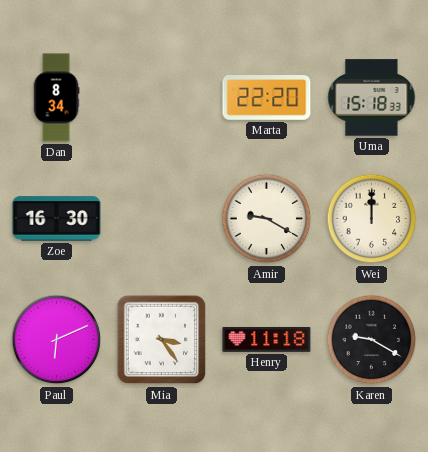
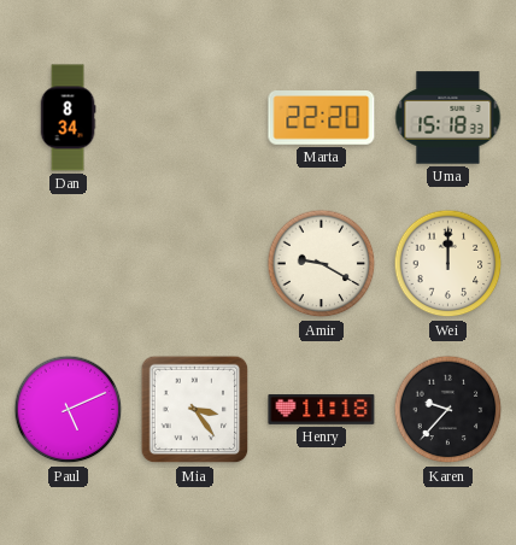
Zoe: 16:30 -> none
Paul: 6:11 -> 5:11
Karen: 9:20 -> 9:37
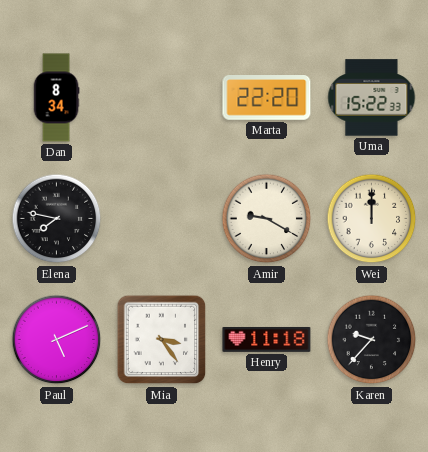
Uma: 15:18 -> 15:22
Elena: none -> 7:47
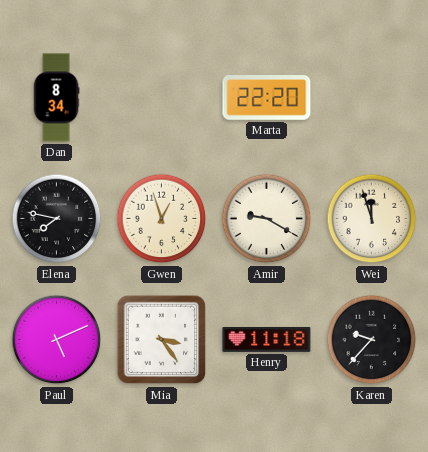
Uma: 15:22 -> none
Gwen: none -> 12:57
Wei: 12:00 -> 11:57
